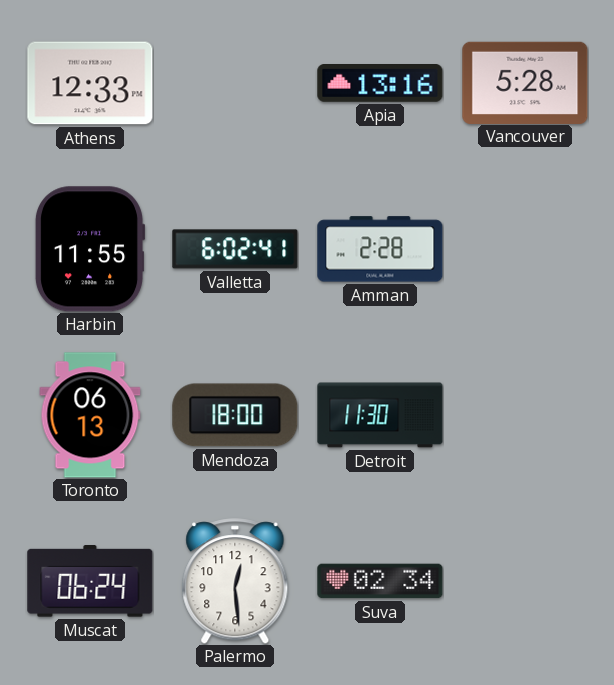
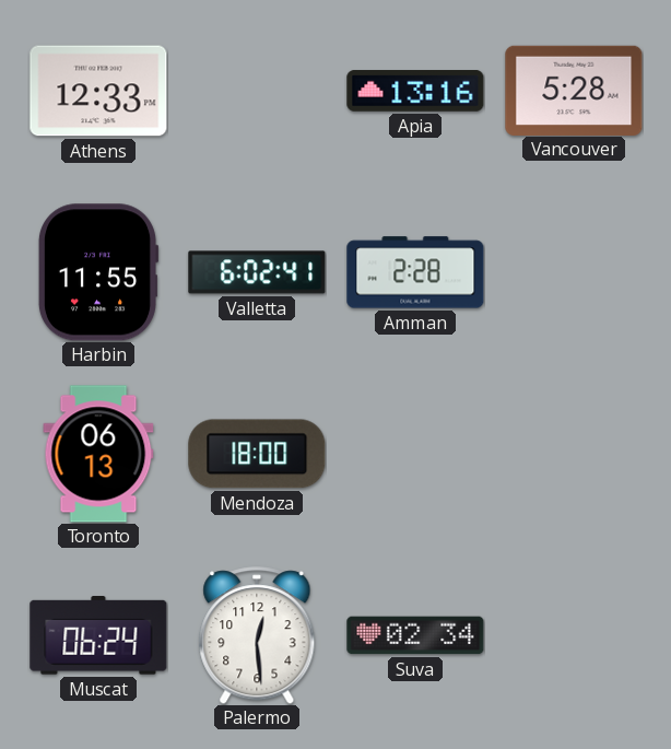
Detroit: 11:30 -> none
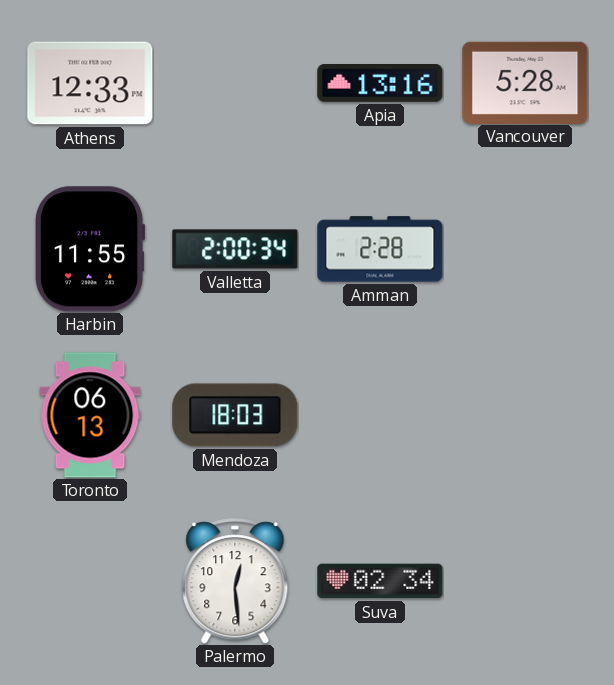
Valletta: 6:02 -> 2:00
Mendoza: 18:00 -> 18:03
Muscat: 06:24 -> none
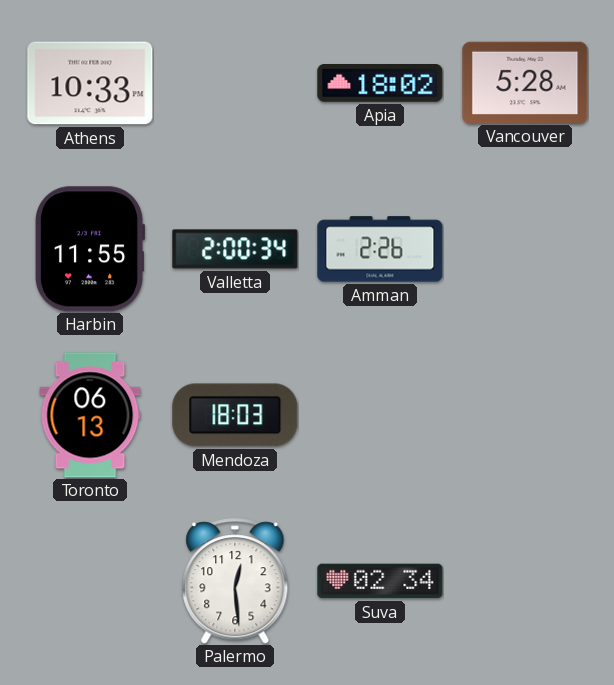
Athens: 12:33 -> 10:33
Apia: 13:16 -> 18:02
Amman: 2:28 -> 2:26
